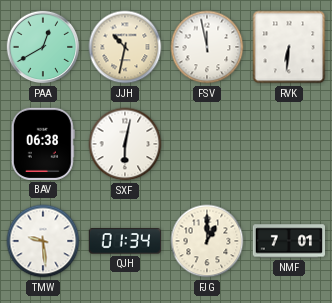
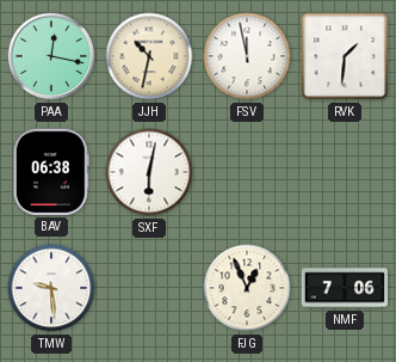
PAA: 12:40 -> 12:17
RVK: 6:31 -> 1:31
QJH: 01:34 -> none
FJG: 1:00 -> 12:56
NMF: 7:01 -> 7:06
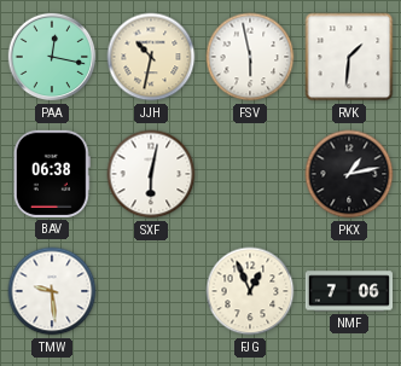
FSV: 11:58 -> 5:58
PKX: none -> 1:13
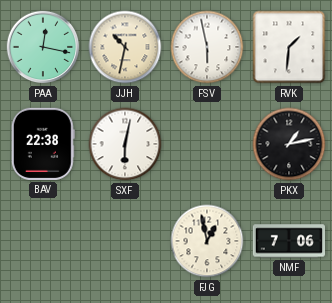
BAV: 06:38 -> 22:38
TMW: 9:29 -> none
FJG: 12:56 -> 12:58
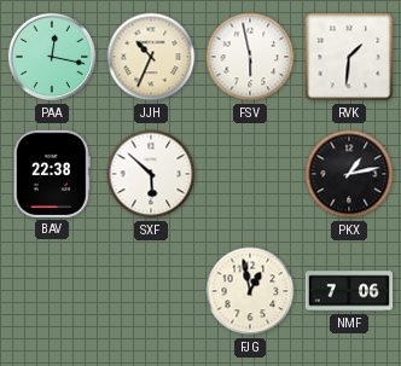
JJH: 10:32 -> 10:34
SXF: 6:02 -> 5:52
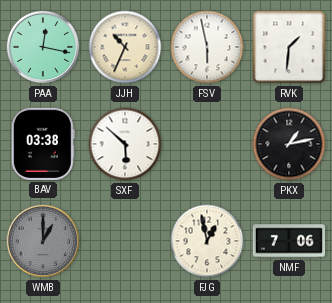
BAV: 22:38 -> 03:38
WMB: none -> 1:00
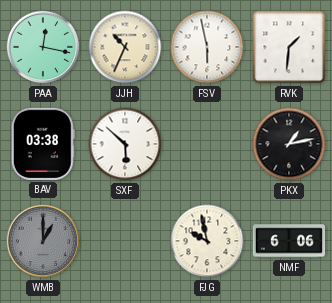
FJG: 12:58 -> 9:58
NMF: 7:06 -> 6:06
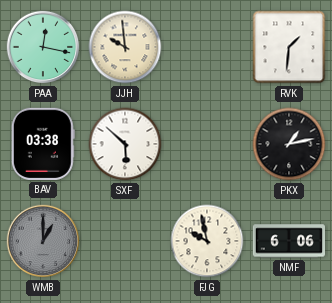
JJH: 10:34 -> 9:59
FSV: 5:58 -> none
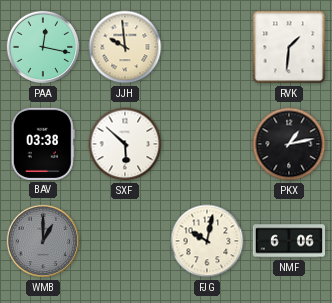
FJG: 9:58 -> 10:02
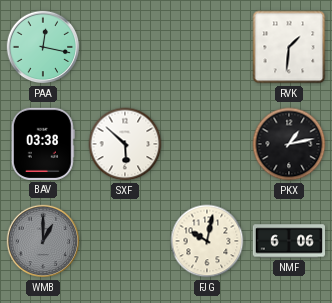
JJH: 9:59 -> none
